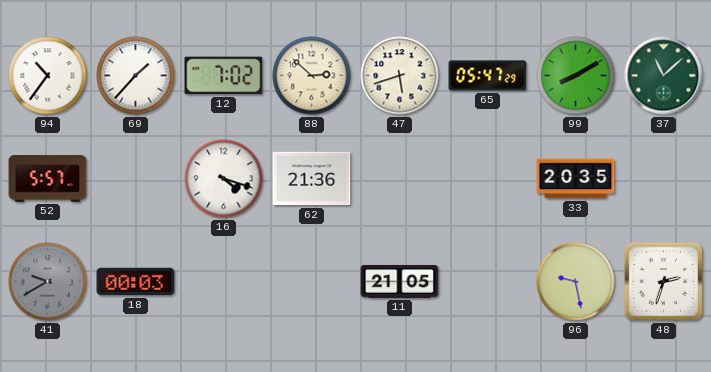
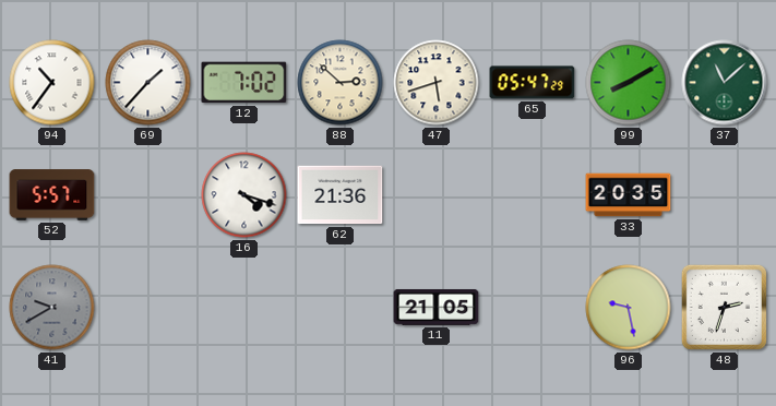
18: 00:03 -> none
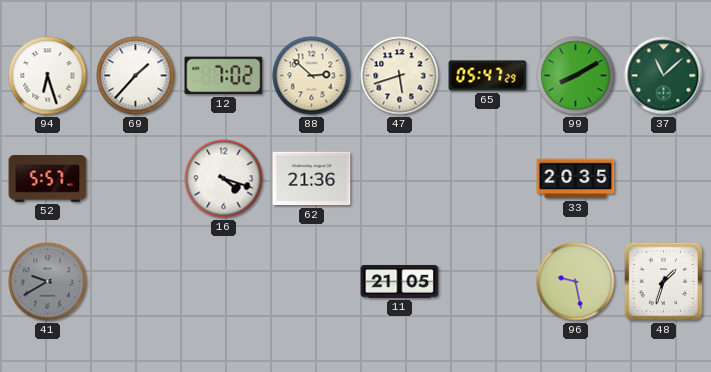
94: 10:36 -> 6:27
48: 2:33 -> 1:33
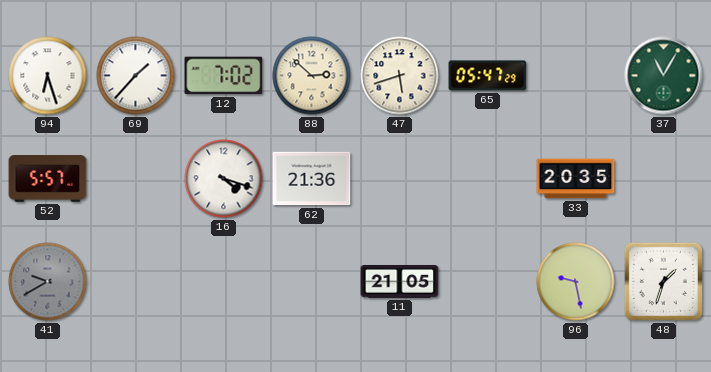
99: 8:10 -> none
37: 11:08 -> 11:05
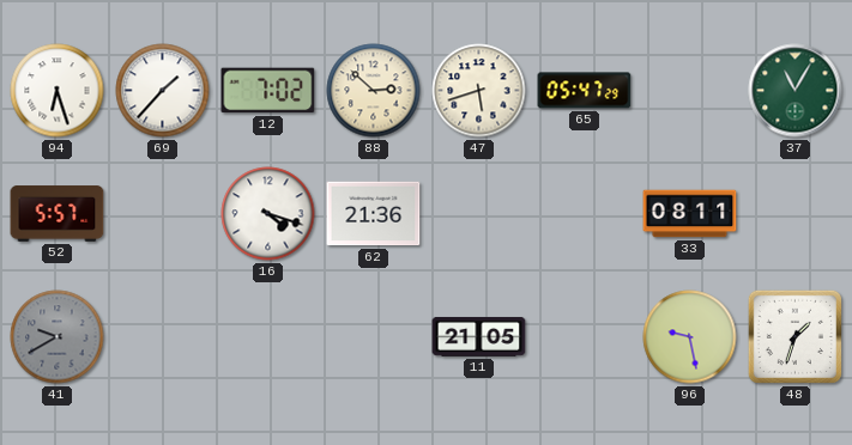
33: 20:35 -> 08:11
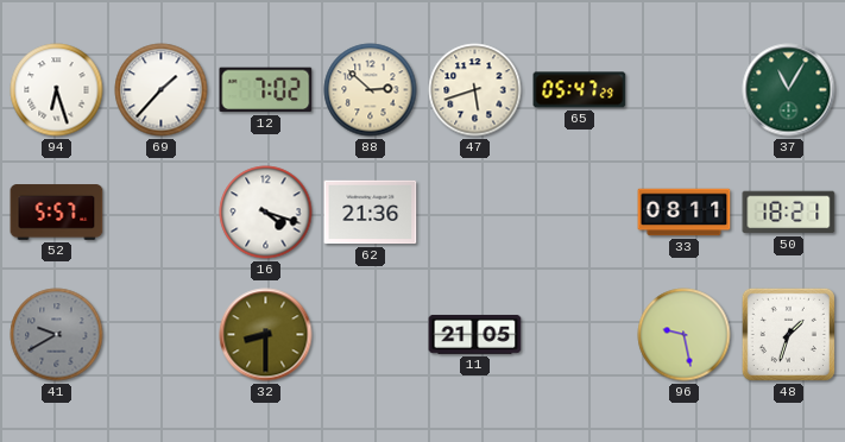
50: none -> 18:21
32: none -> 8:30
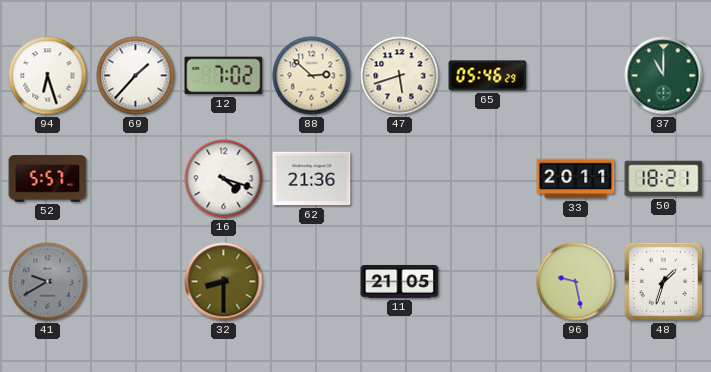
65: 05:47 -> 05:46
37: 11:05 -> 11:00
33: 08:11 -> 20:11
